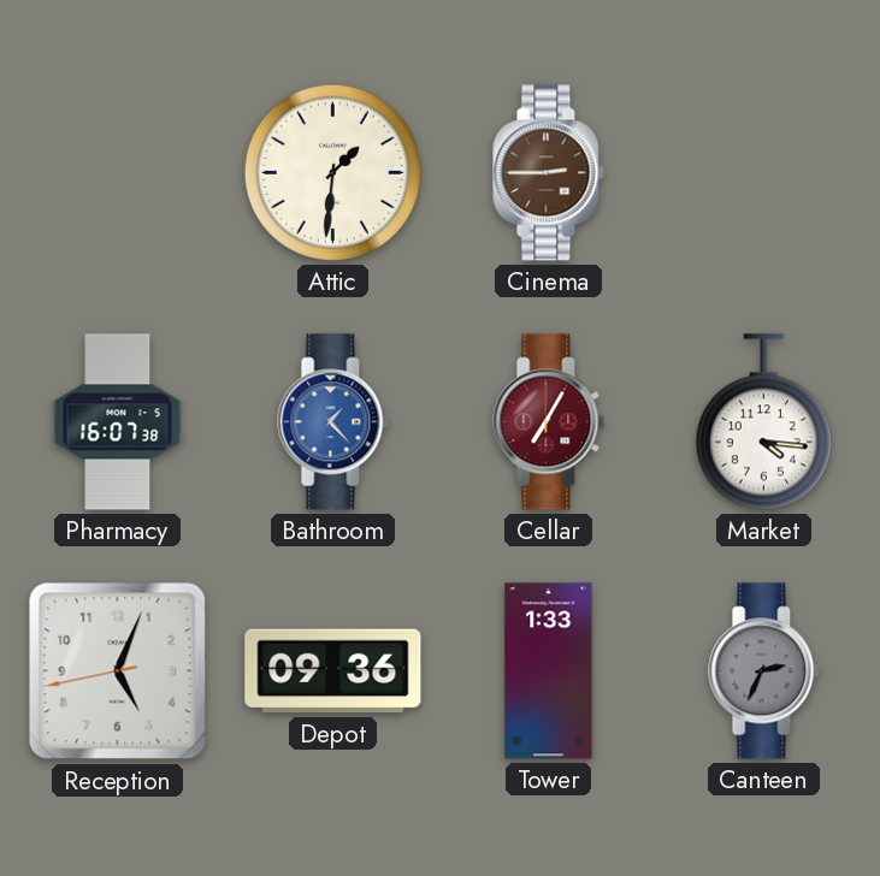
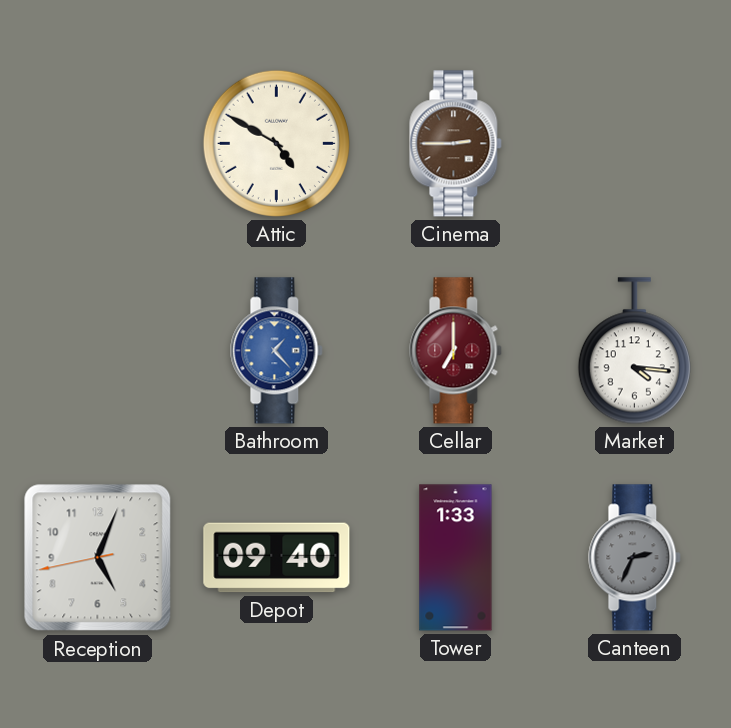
Attic: 1:31 -> 4:50
Pharmacy: 16:07 -> none
Cellar: 7:05 -> 7:00
Depot: 09:36 -> 09:40
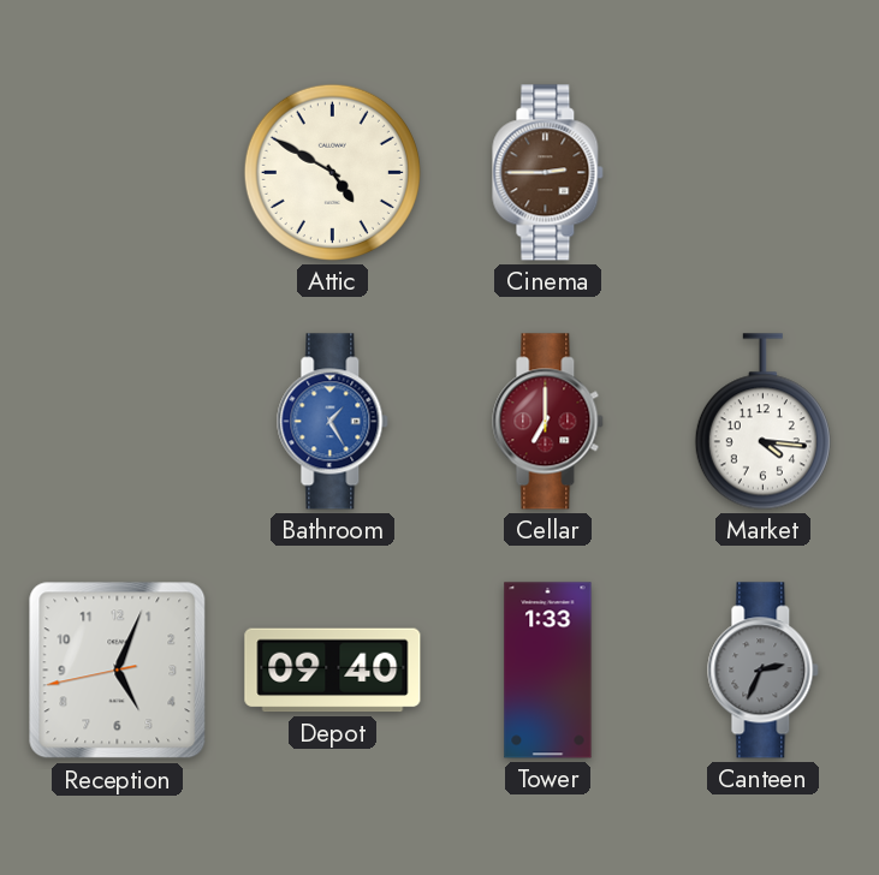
Bathroom: 1:23 -> 1:25
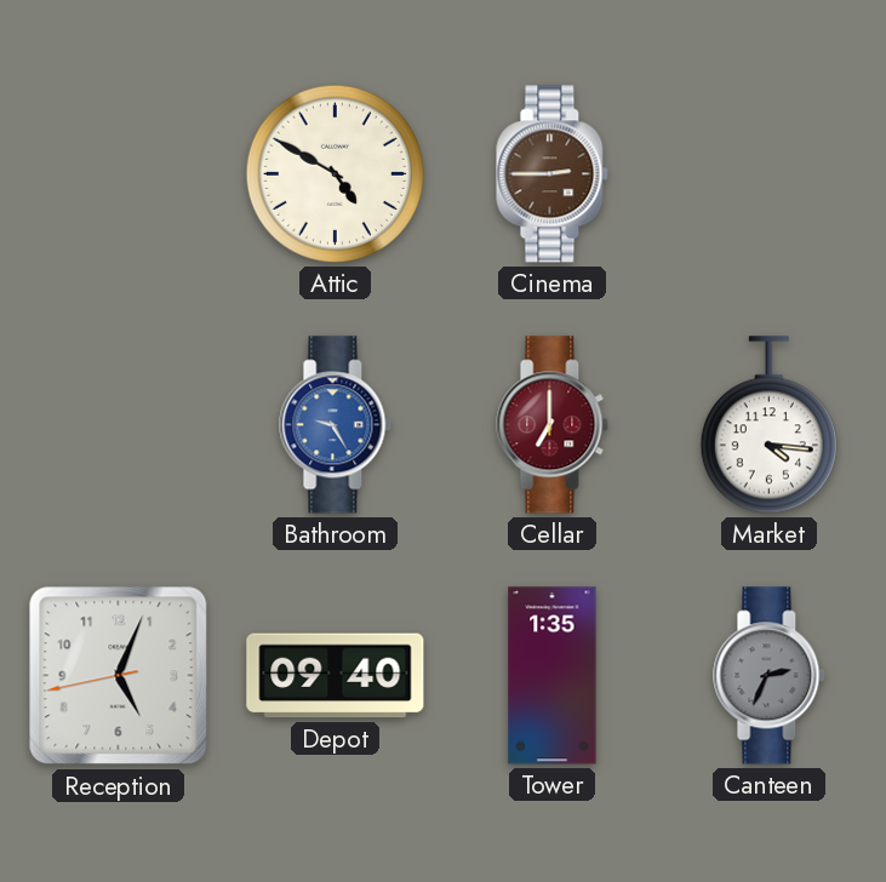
Bathroom: 1:25 -> 9:25
Tower: 1:33 -> 1:35
